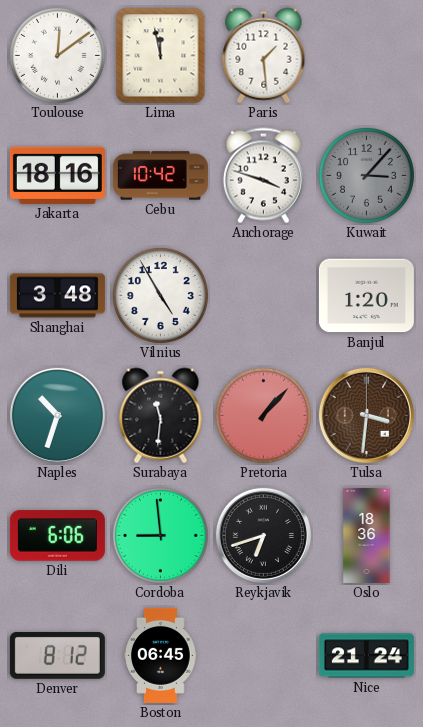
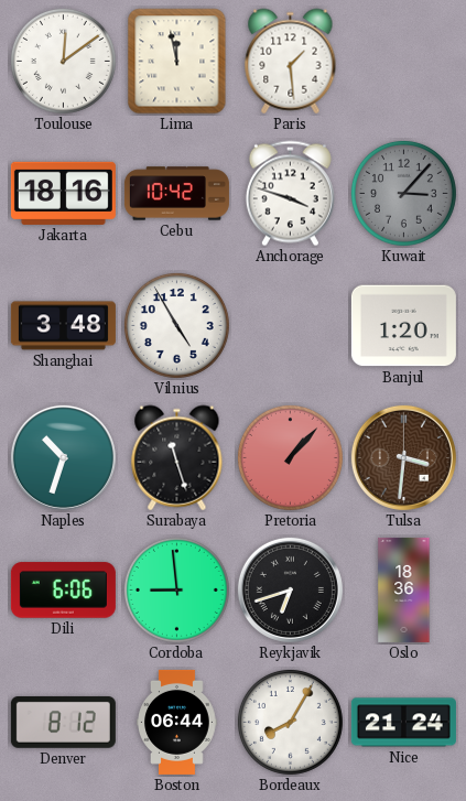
Surabaya: 11:31 -> 11:27
Boston: 06:45 -> 06:44
Bordeaux: none -> 8:05
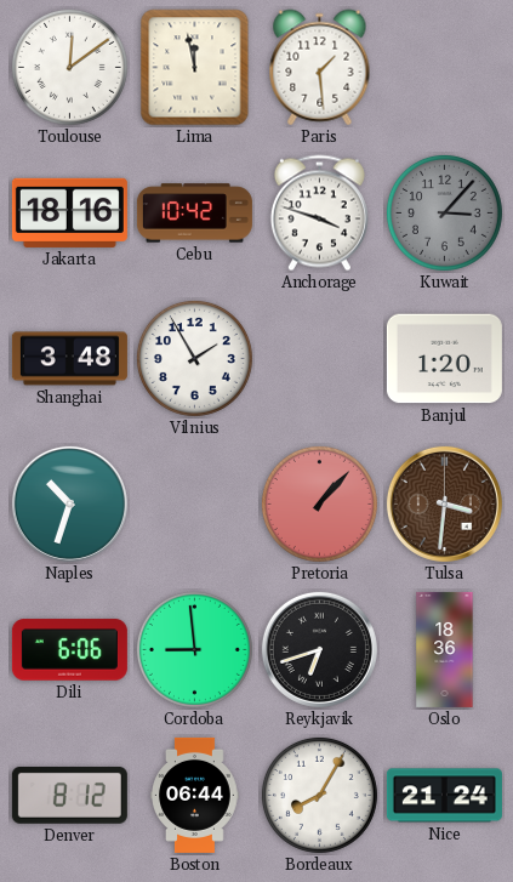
Vilnius: 4:55 -> 1:55
Surabaya: 11:27 -> none
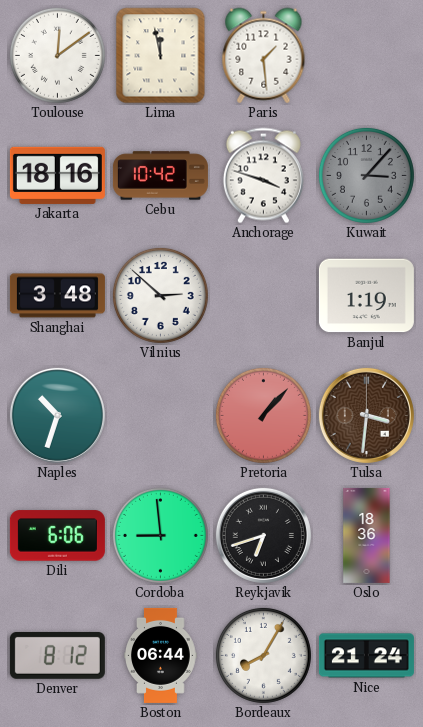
Vilnius: 1:55 -> 2:52
Banjul: 1:20 -> 1:19
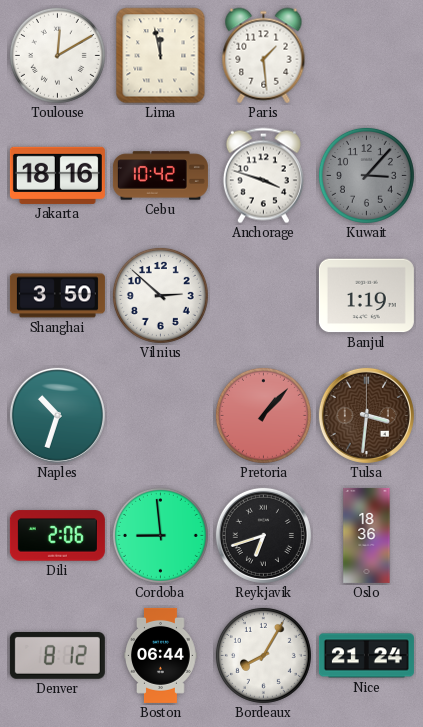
Toulouse: 12:09 -> 12:10
Shanghai: 3:48 -> 3:50
Dili: 6:06 -> 2:06
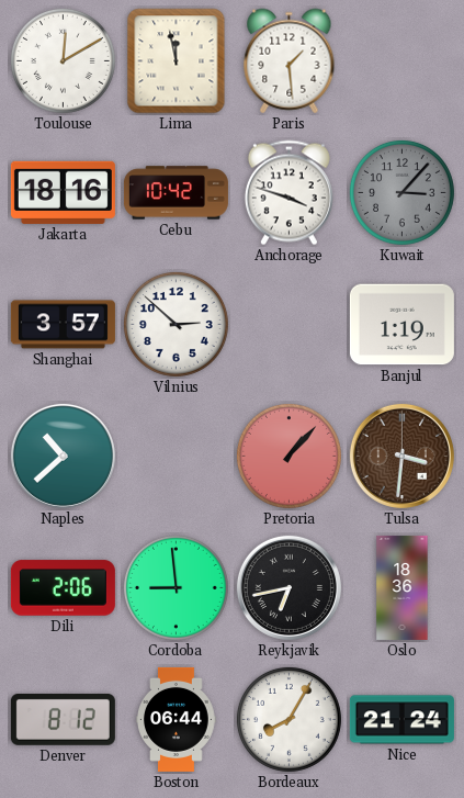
Shanghai: 3:50 -> 3:57
Naples: 10:33 -> 10:38
Reykjavik: 6:42 -> 6:43
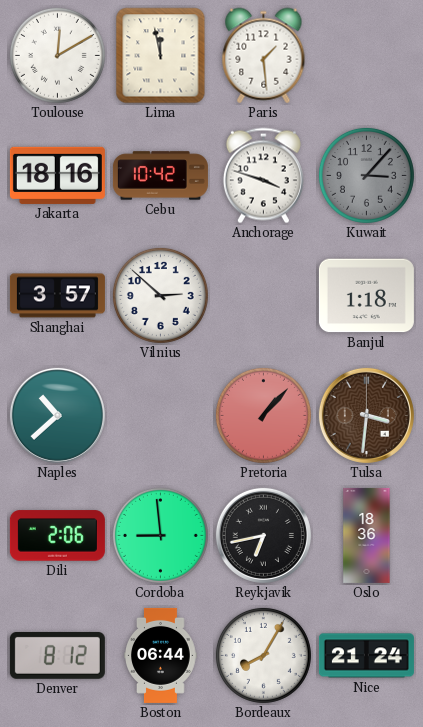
Banjul: 1:19 -> 1:18
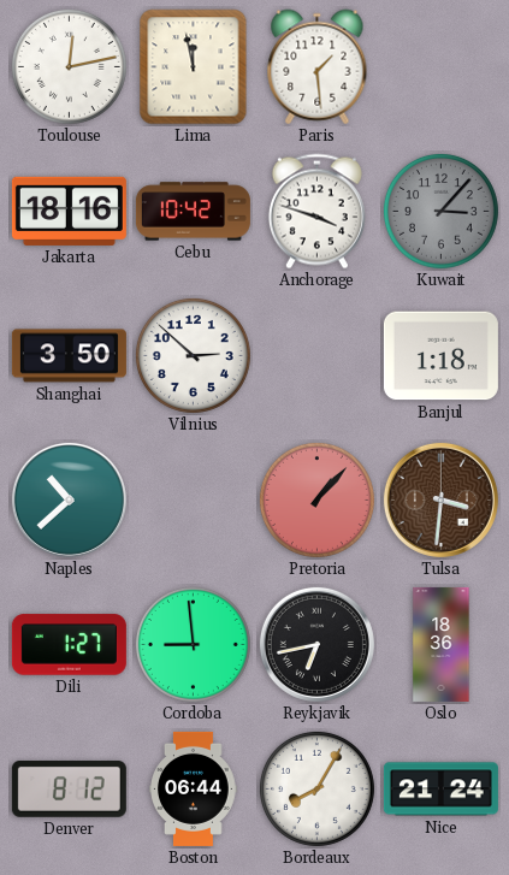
Toulouse: 12:10 -> 12:13
Shanghai: 3:57 -> 3:50
Dili: 2:06 -> 1:27
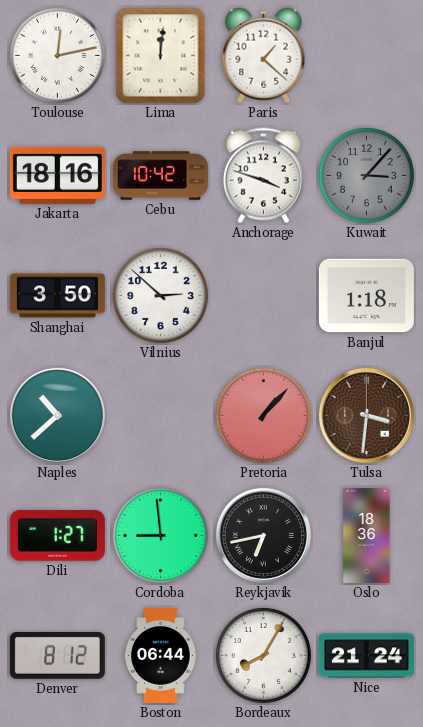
Lima: 11:58 -> 12:01
Paris: 1:29 -> 1:22
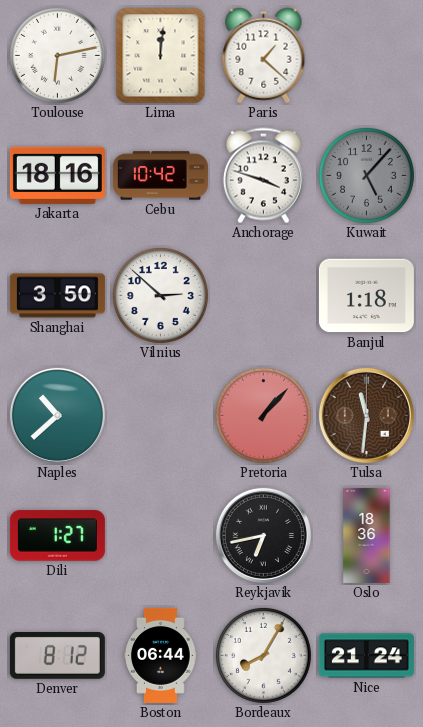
Toulouse: 12:13 -> 6:13
Kuwait: 3:07 -> 5:07
Tulsa: 3:31 -> 11:31
Cordoba: 8:59 -> none
